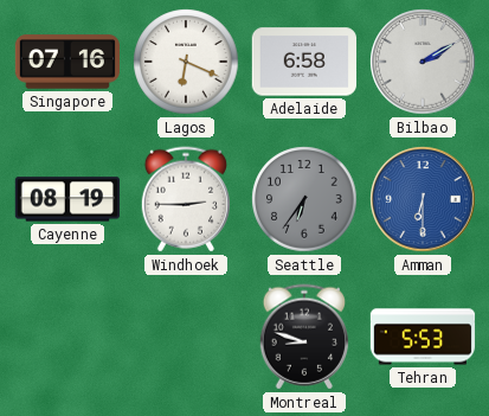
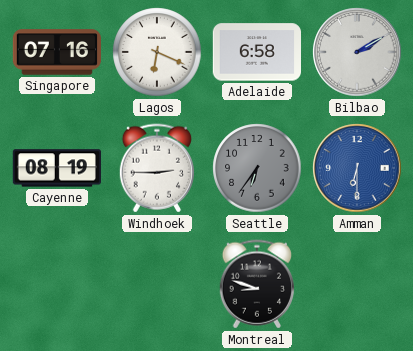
Tehran: 5:53 -> none
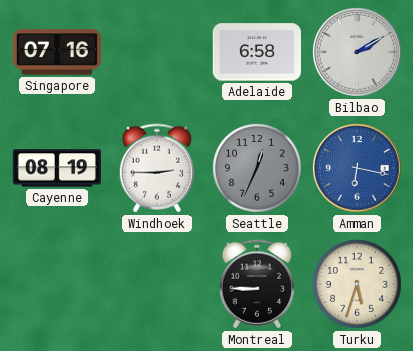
Lagos: 6:19 -> none
Seattle: 6:36 -> 12:34
Amman: 6:30 -> 6:17
Montreal: 8:48 -> 8:45
Turku: none -> 5:33
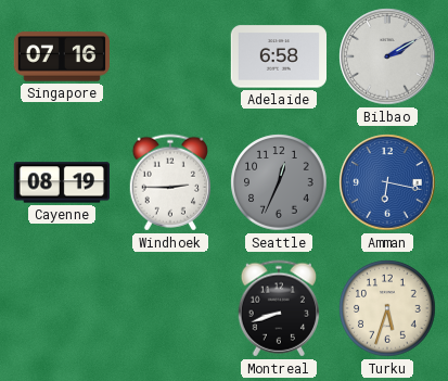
Montreal: 8:45 -> 8:42
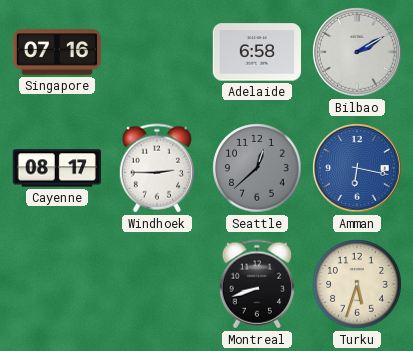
Cayenne: 08:19 -> 08:17
Seattle: 12:34 -> 12:38
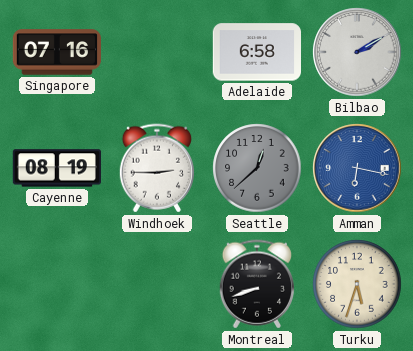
Cayenne: 08:17 -> 08:19
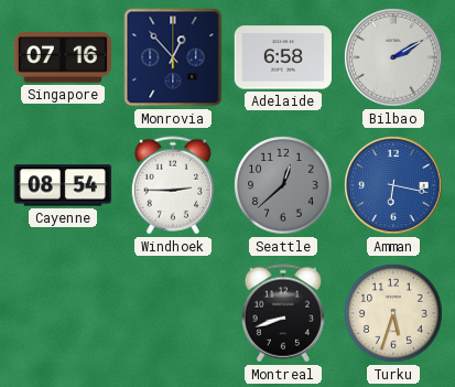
Monrovia: none -> 12:53
Cayenne: 08:19 -> 08:54
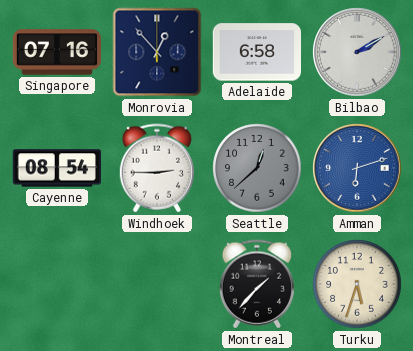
Amman: 6:17 -> 6:12
Montreal: 8:42 -> 1:37
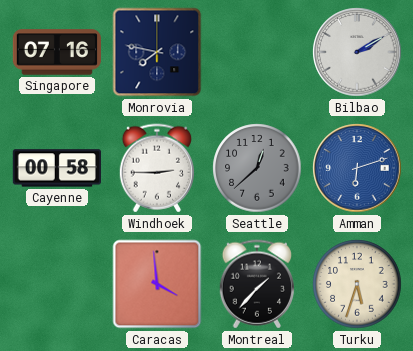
Monrovia: 12:53 -> 7:47
Adelaide: 6:58 -> none
Cayenne: 08:54 -> 00:58
Caracas: none -> 3:59
